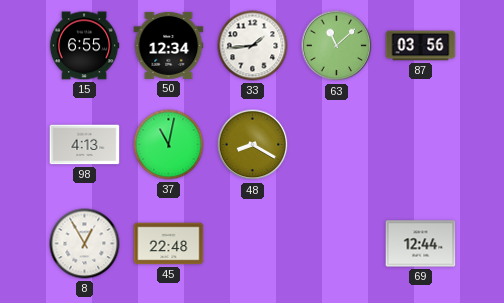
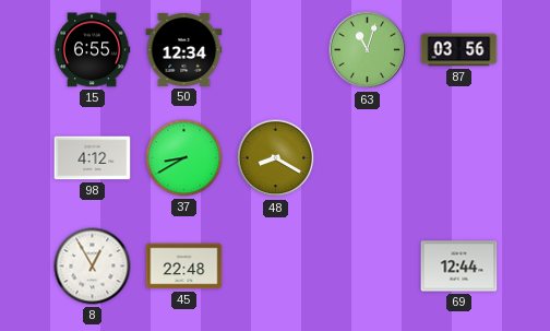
33: 1:44 -> none
63: 11:08 -> 11:03
98: 4:13 -> 4:12
37: 11:02 -> 8:40
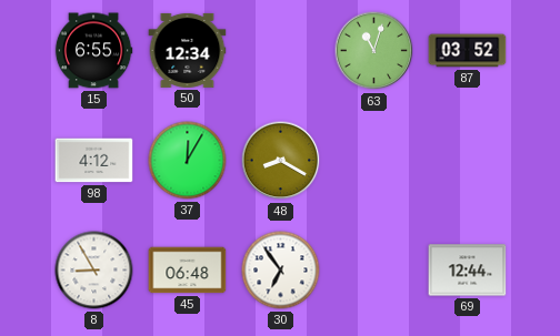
87: 03:56 -> 03:52
37: 8:40 -> 12:05
8: 12:55 -> 8:55
45: 22:48 -> 06:48
30: none -> 6:54
